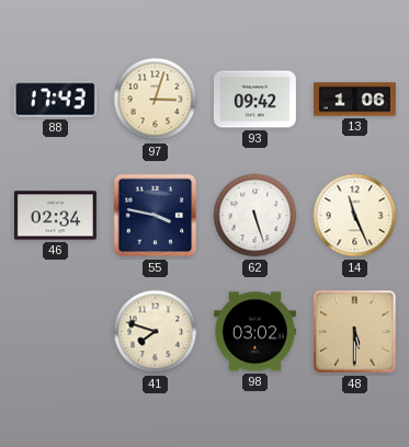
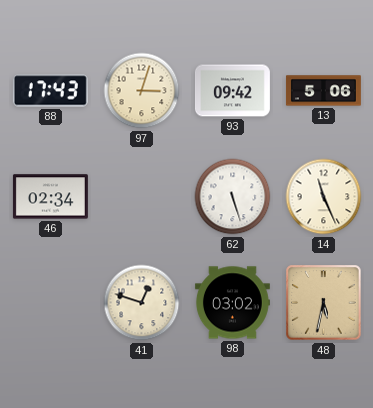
13: 1:06 -> 5:06
55: 3:47 -> none
41: 7:48 -> 12:48
48: 5:30 -> 5:32
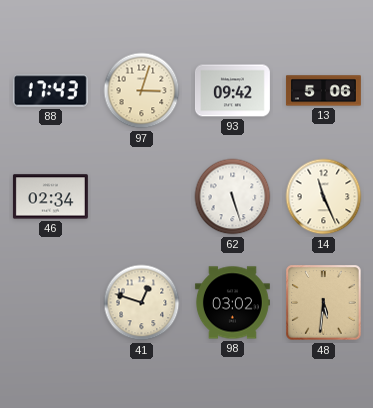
48: 5:32 -> 5:31
